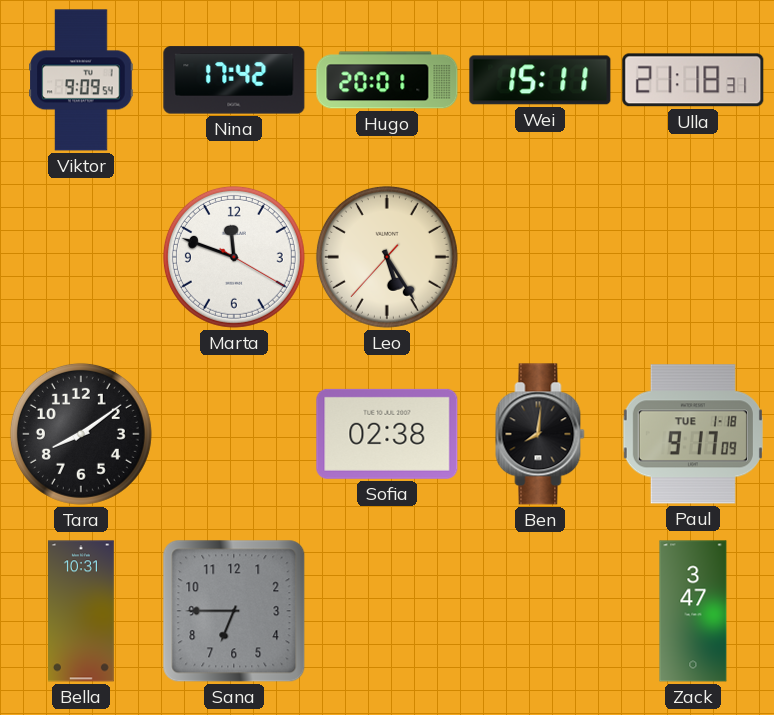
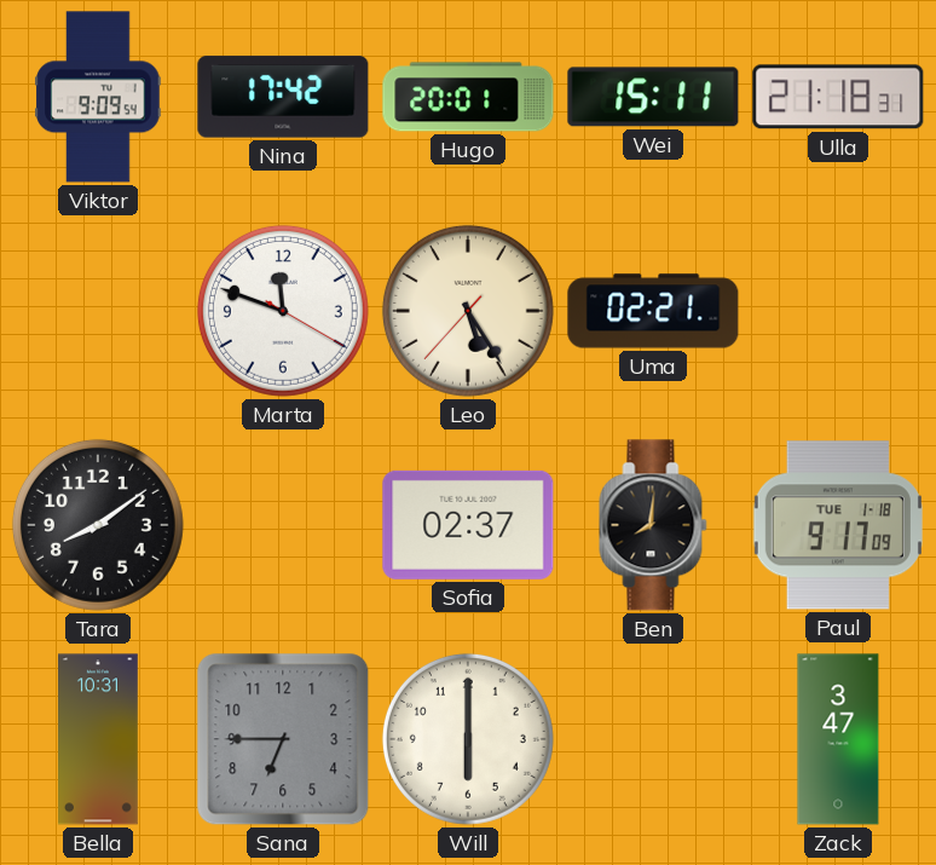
Uma: none -> 02:21
Sofia: 02:38 -> 02:37
Will: none -> 6:00
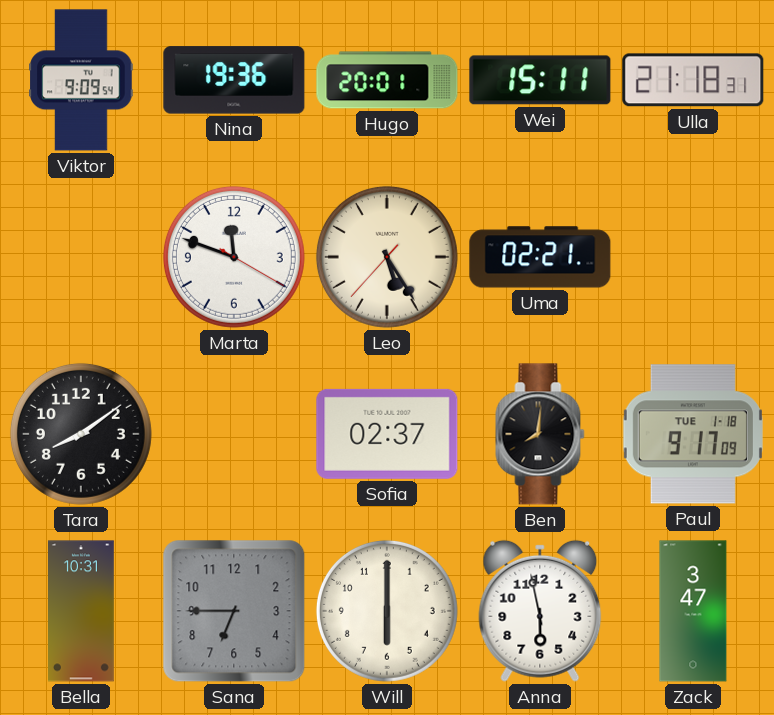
Nina: 17:42 -> 19:36
Anna: none -> 5:58
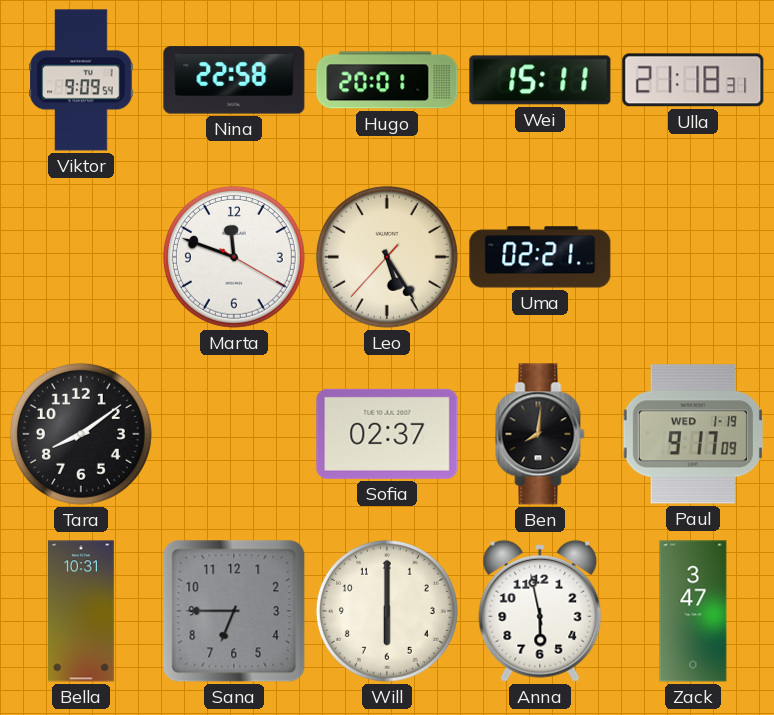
Nina: 19:36 -> 22:58
Paul date: TUE 1-18 -> WED 1-19
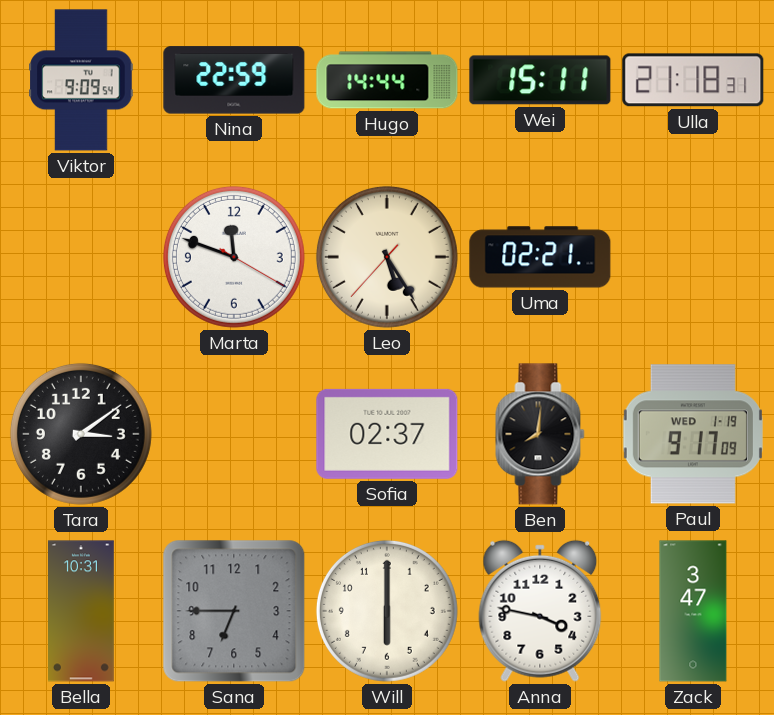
Nina: 22:58 -> 22:59
Hugo: 20:01 -> 14:44
Tara: 8:09 -> 3:09
Anna: 5:58 -> 3:47
